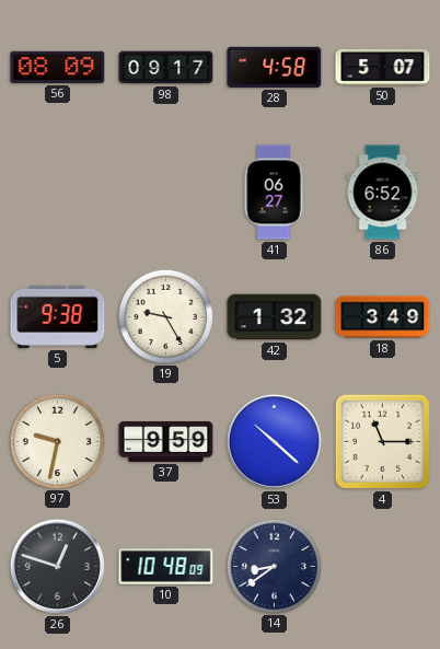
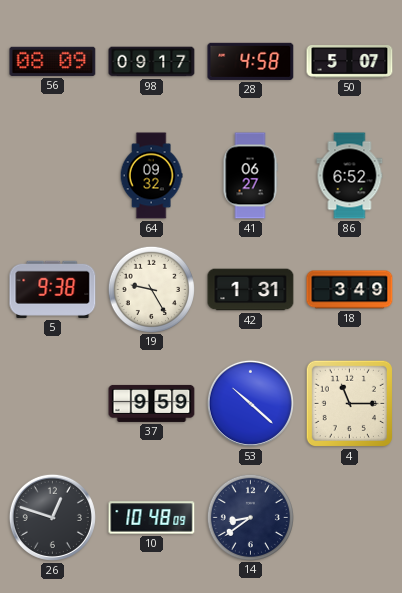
64: none -> 09:32
42: 1:32 -> 1:31
97: 9:32 -> none
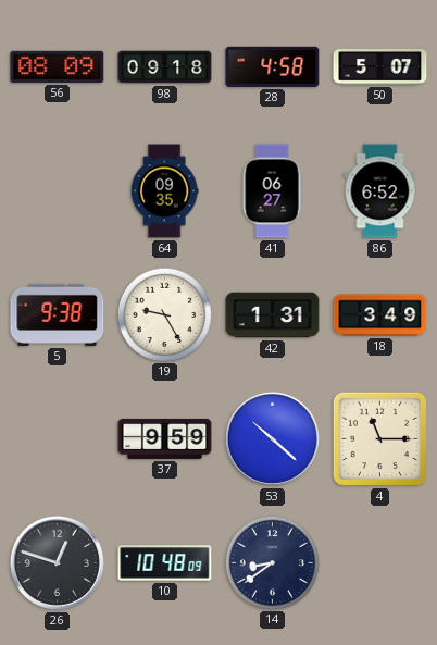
98: 09:17 -> 09:18
64: 09:32 -> 09:35
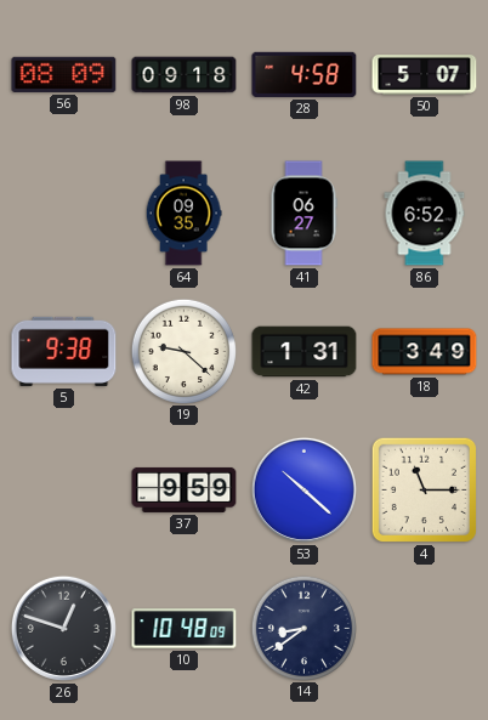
19: 9:25 -> 9:22
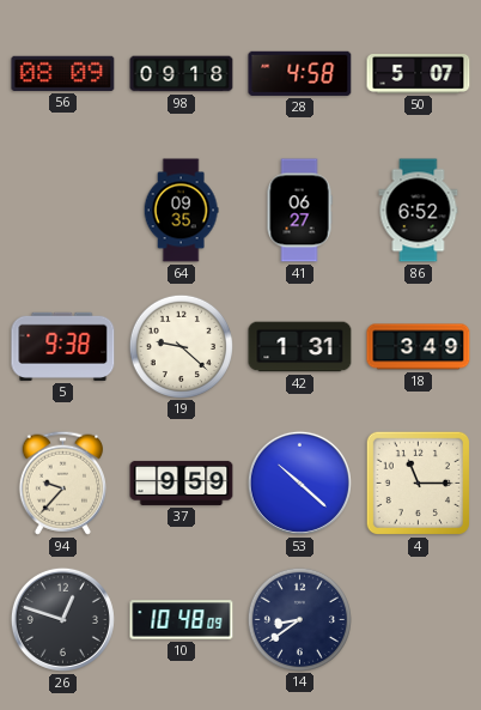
94: none -> 9:37
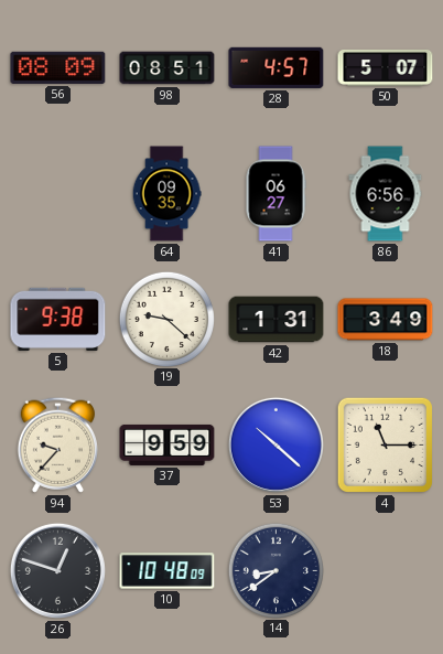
98: 09:18 -> 08:51
28: 4:58 -> 4:57
86: 6:52 -> 6:56
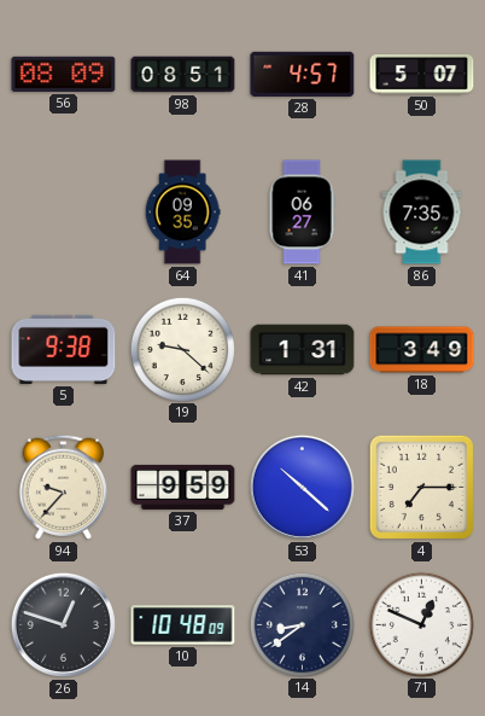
86: 6:56 -> 7:35
4: 11:15 -> 7:15
71: none -> 12:49
